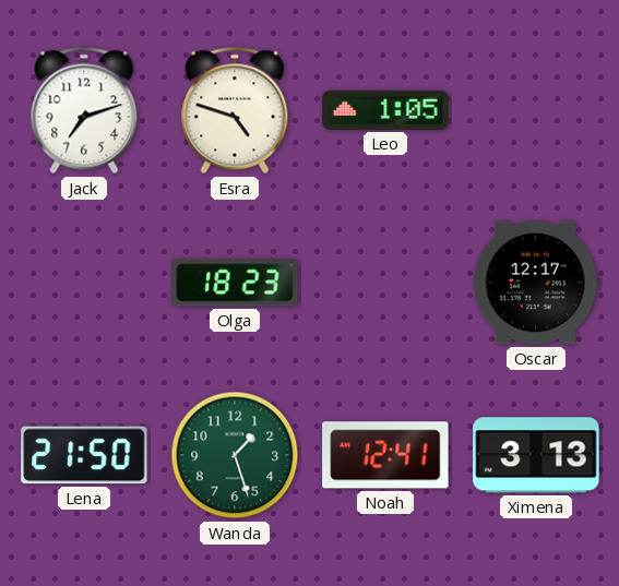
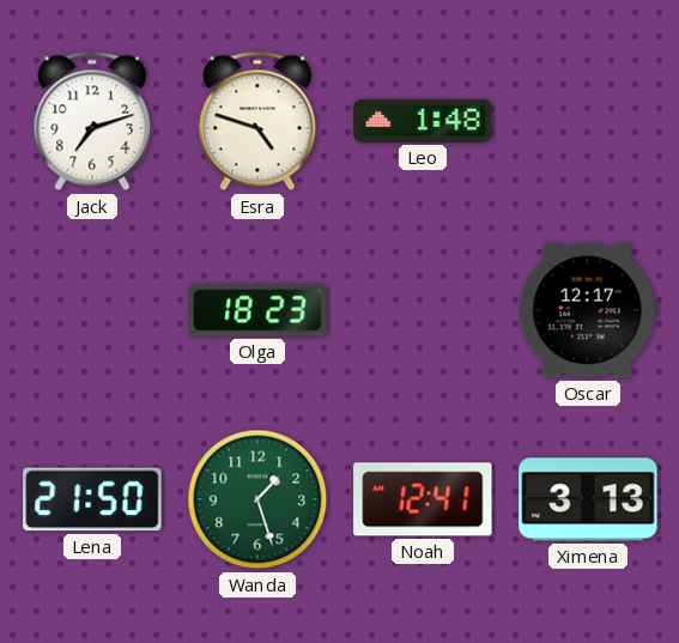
Leo: 1:05 -> 1:48
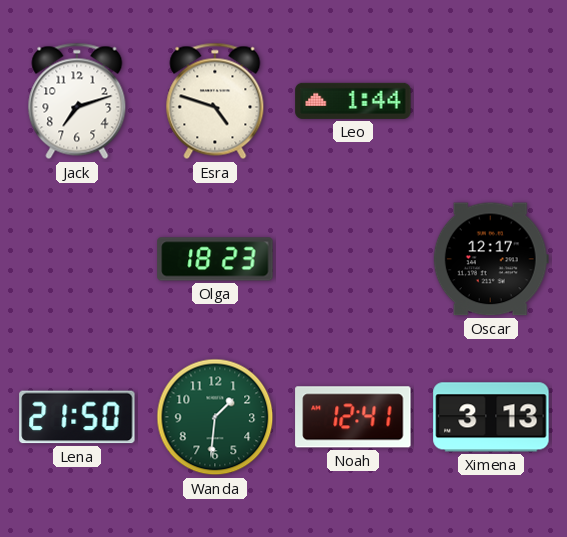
Leo: 1:48 -> 1:44
Wanda: 1:27 -> 1:31
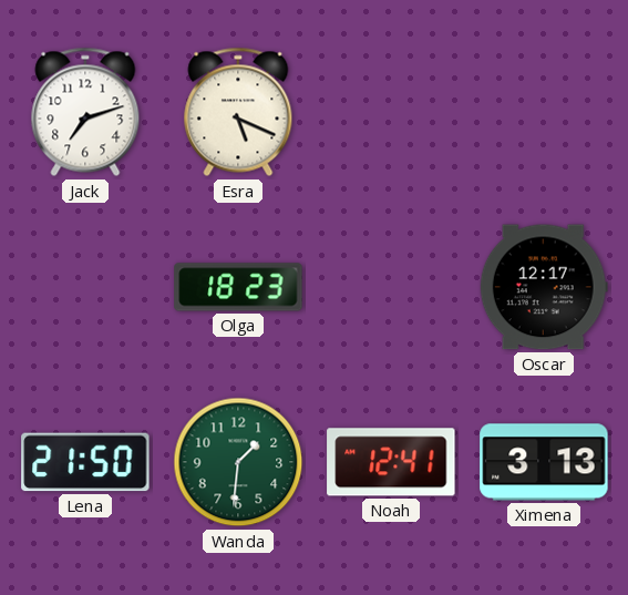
Esra: 4:48 -> 5:19
Leo: 1:44 -> none
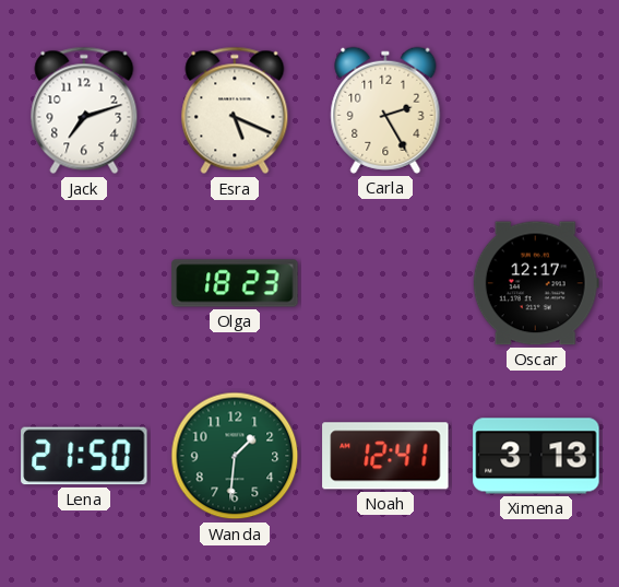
Carla: none -> 2:25
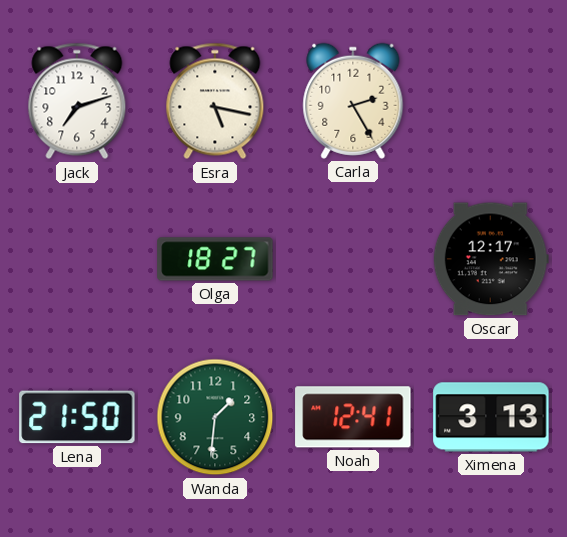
Esra: 5:19 -> 5:17
Olga: 18:23 -> 18:27
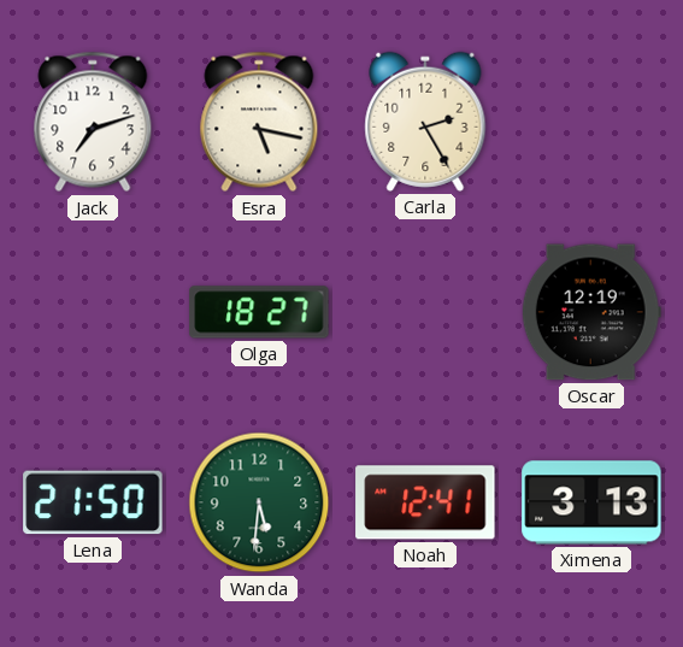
Oscar: 12:17 -> 12:19
Wanda: 1:31 -> 5:31
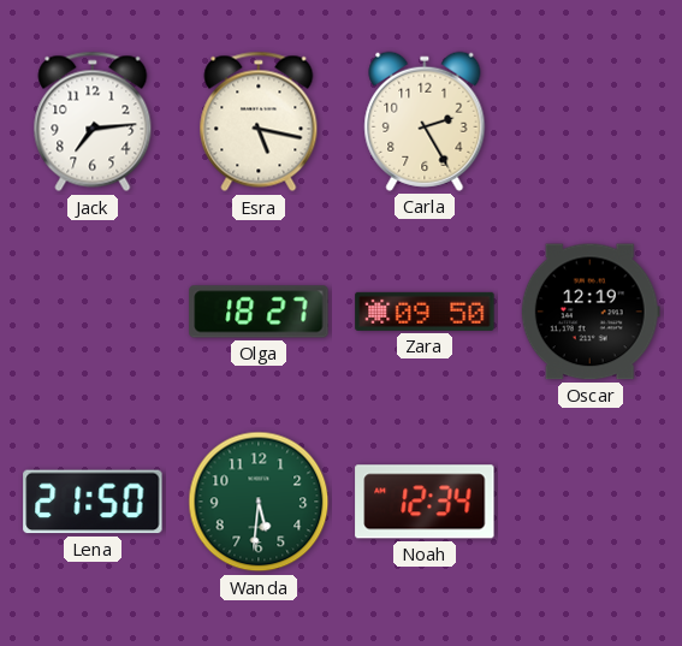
Jack: 7:12 -> 7:14
Zara: none -> 09:50
Noah: 12:41 -> 12:34
Ximena: 3:13 -> none
